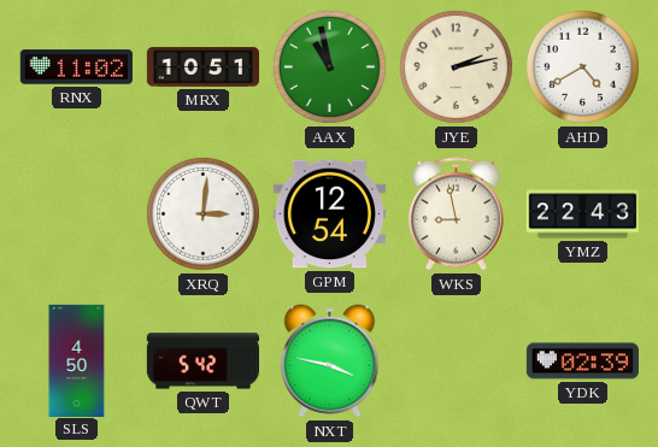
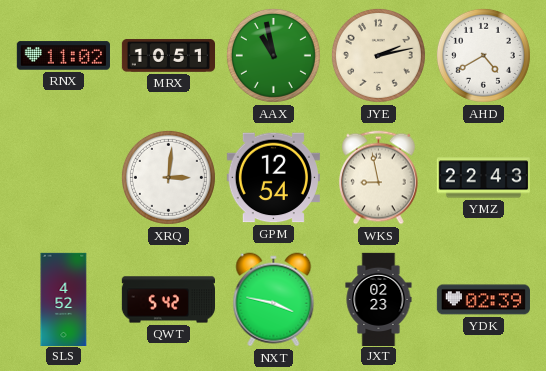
SLS: 4:50 -> 4:52
JXT: none -> 02:23
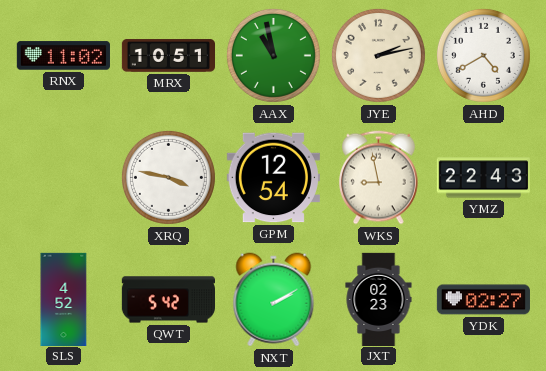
XRQ: 3:01 -> 3:47
NXT: 3:47 -> 2:10
YDK: 02:39 -> 02:27
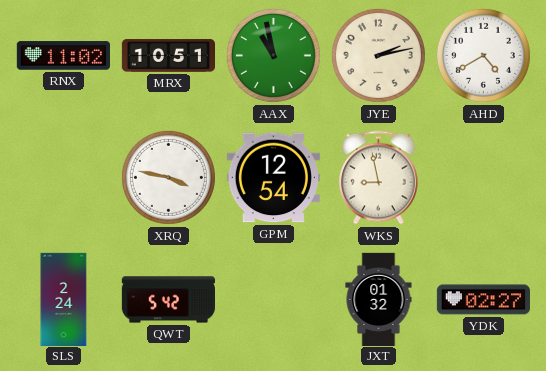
YMZ: 22:43 -> none
SLS: 4:52 -> 2:24
NXT: 2:10 -> none
JXT: 02:23 -> 01:32
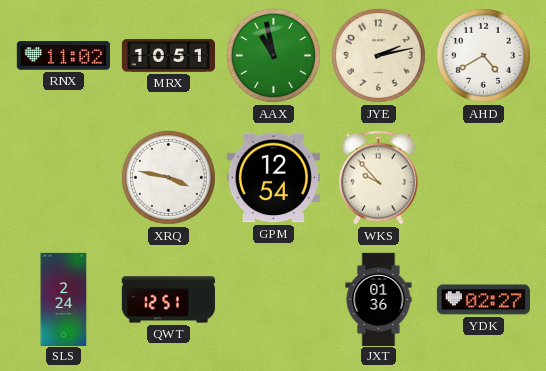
WKS: 8:58 -> 9:53
QWT: 5:42 -> 12:51
JXT: 01:32 -> 01:36
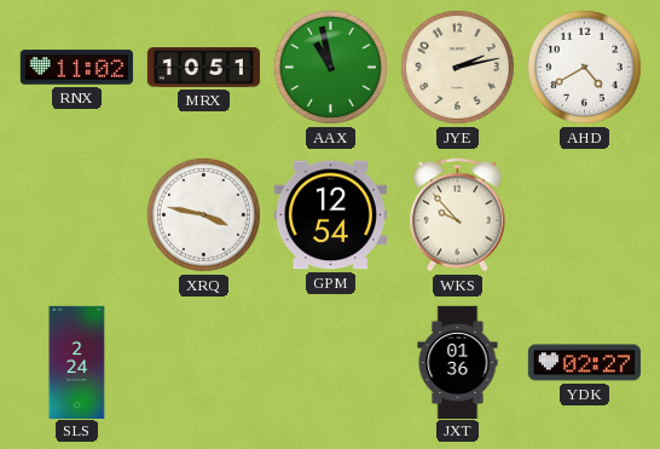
QWT: 12:51 -> none
